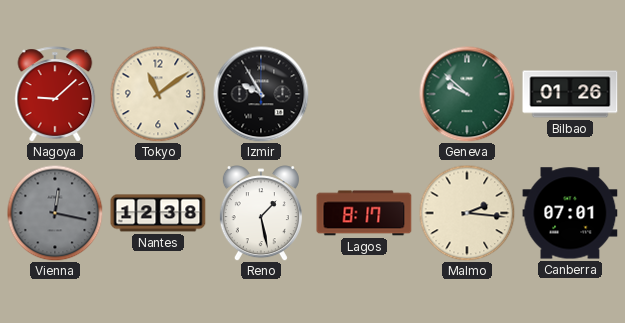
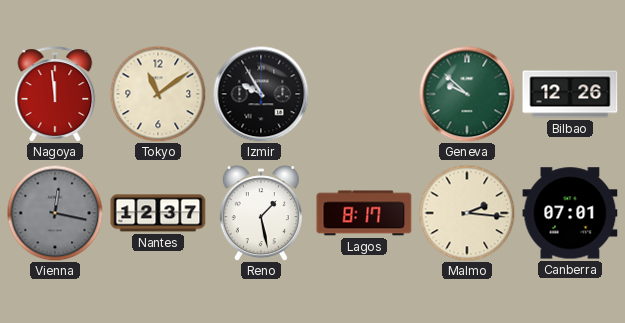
Nagoya: 9:08 -> 11:59
Bilbao: 01:26 -> 12:26
Nantes: 12:38 -> 12:37
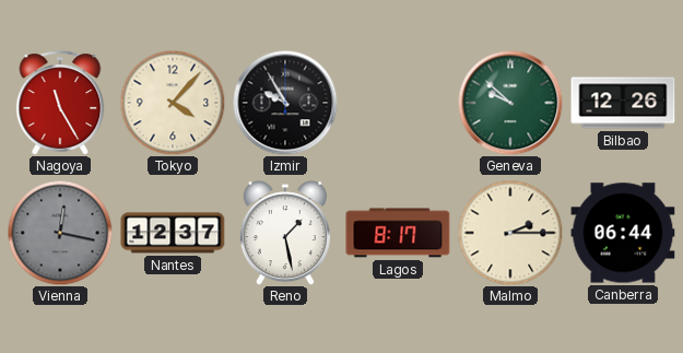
Nagoya: 11:59 -> 11:25
Tokyo: 11:09 -> 4:07
Malmo: 2:16 -> 2:15
Canberra: 07:01 -> 06:44
